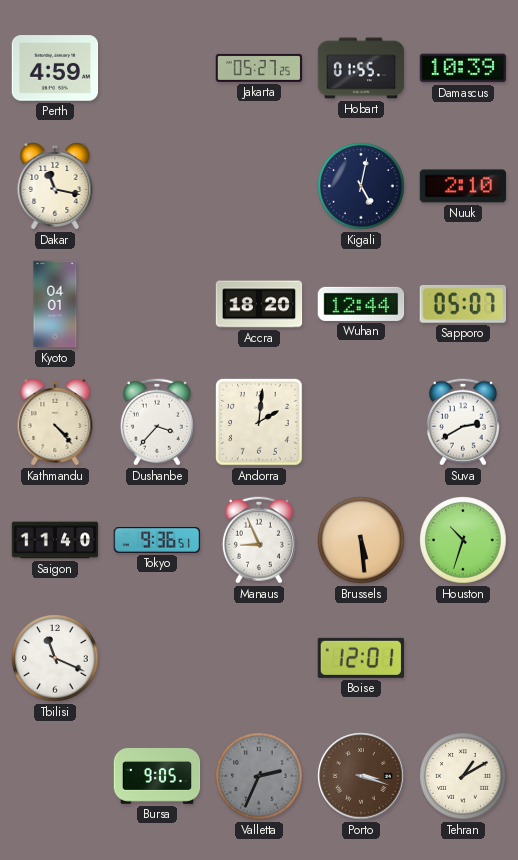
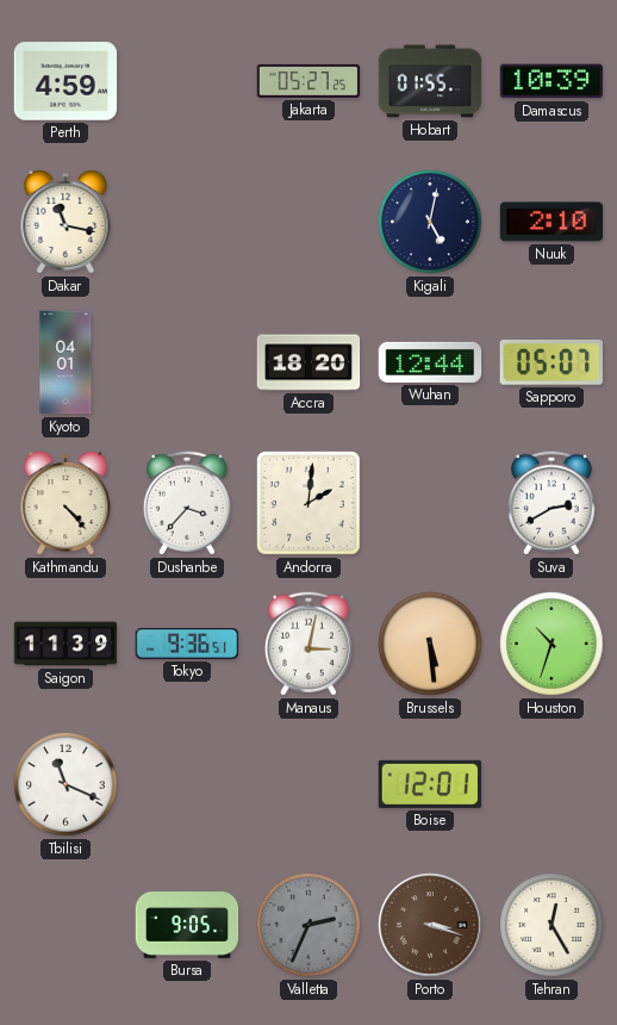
Saigon: 11:40 -> 11:39
Manaus: 8:56 -> 3:02
Tehran: 1:10 -> 12:25
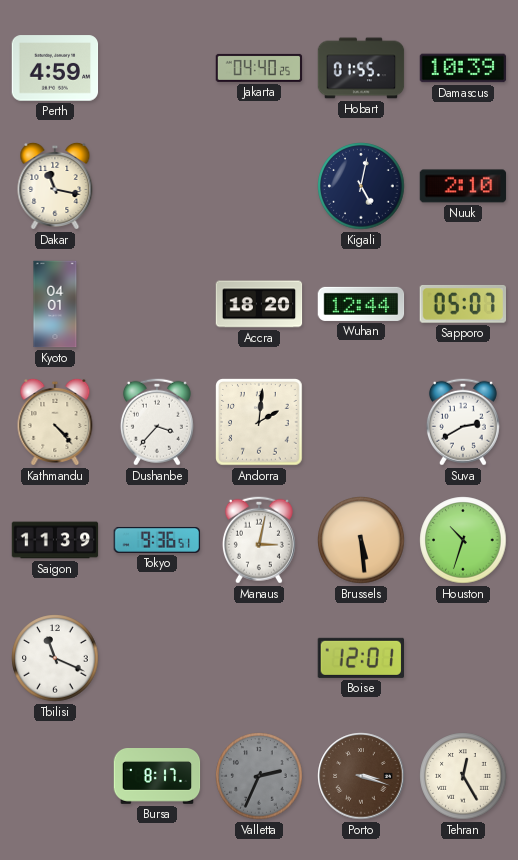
Jakarta: 05:27 -> 04:40
Bursa: 9:05 -> 8:17
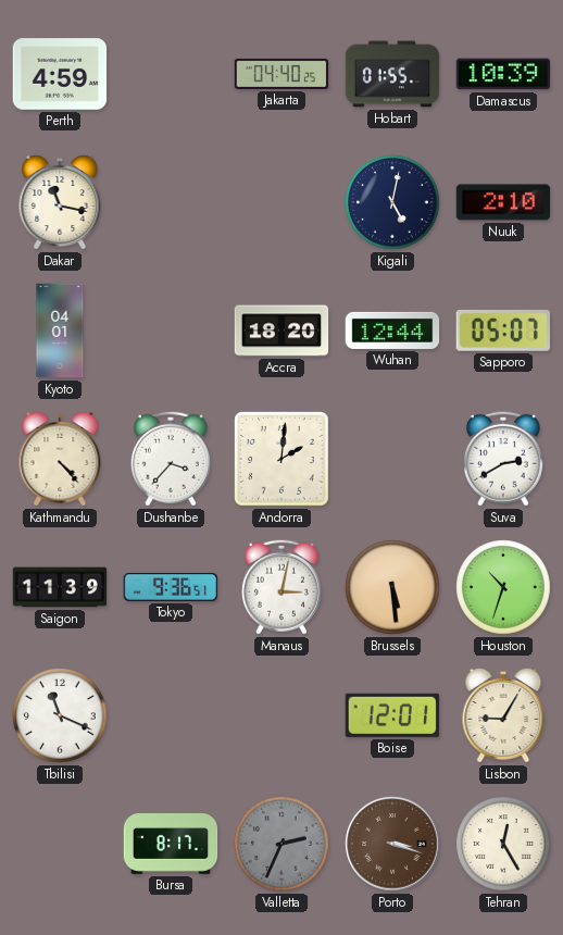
Lisbon: none -> 9:05
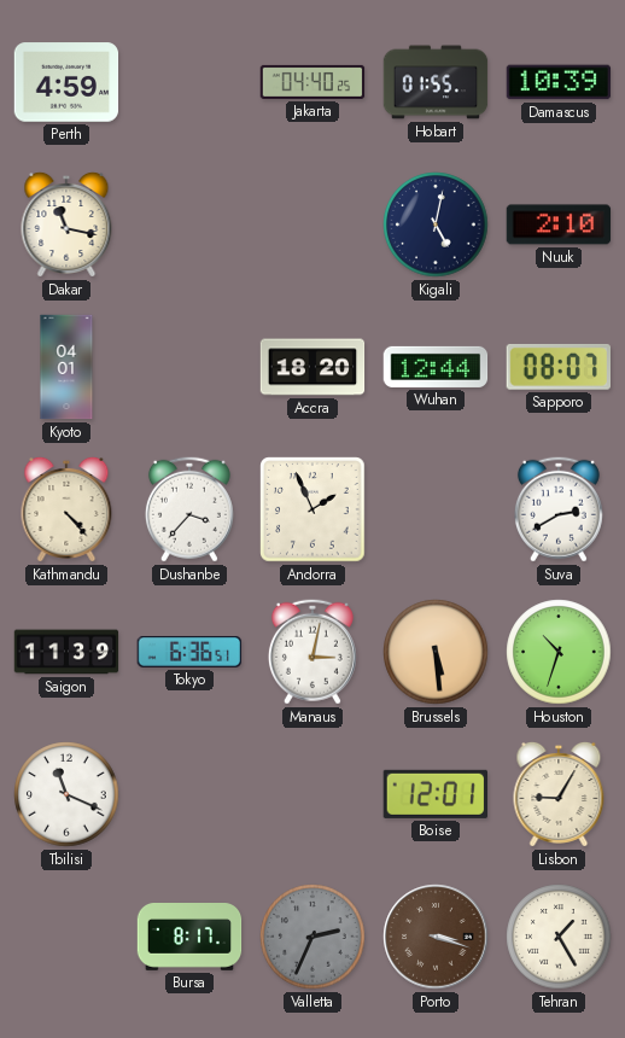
Sapporo: 05:07 -> 08:07
Andorra: 2:01 -> 1:56
Tokyo: 9:36 -> 6:36
Tehran: 12:25 -> 1:25
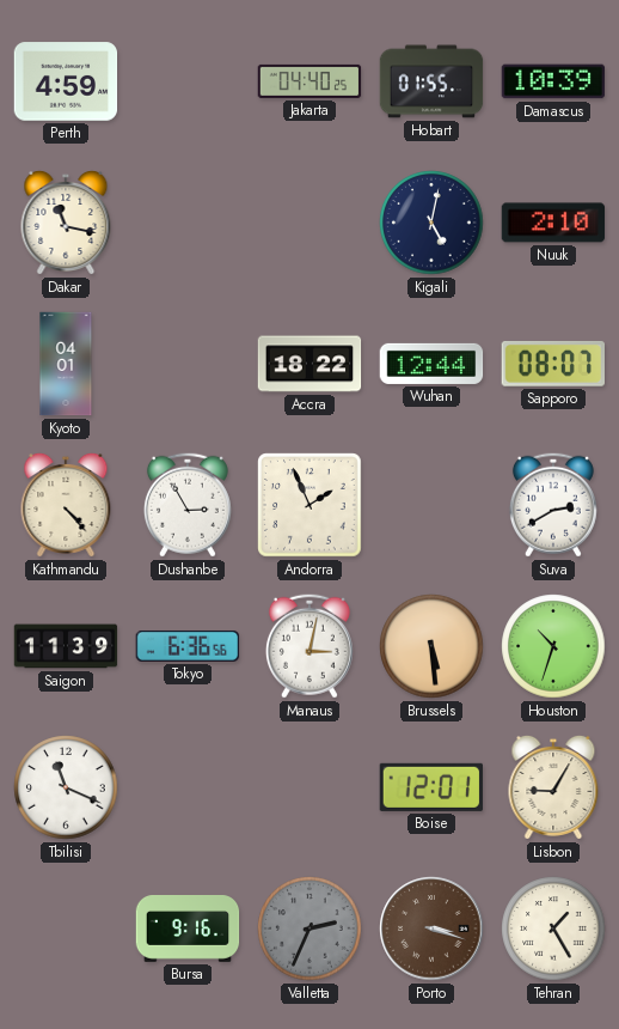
Accra: 18:20 -> 18:22
Dushanbe: 3:37 -> 2:55
Tokyo: 6:36:51 -> 6:36:56
Bursa: 8:17 -> 9:16
